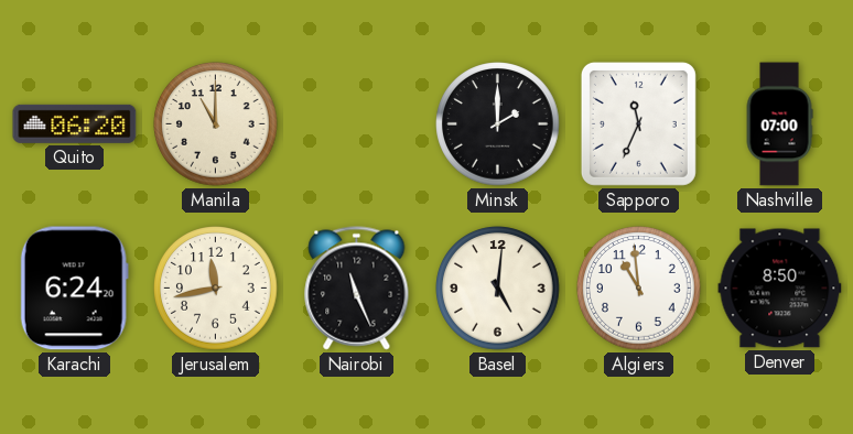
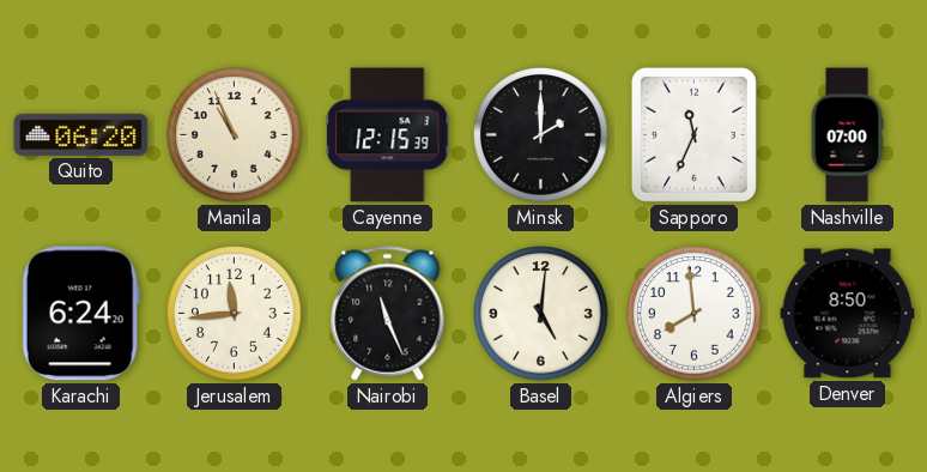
Manila: 11:00 -> 10:56
Cayenne: none -> 12:15
Jerusalem: 11:43 -> 11:44
Algiers: 10:59 -> 7:59
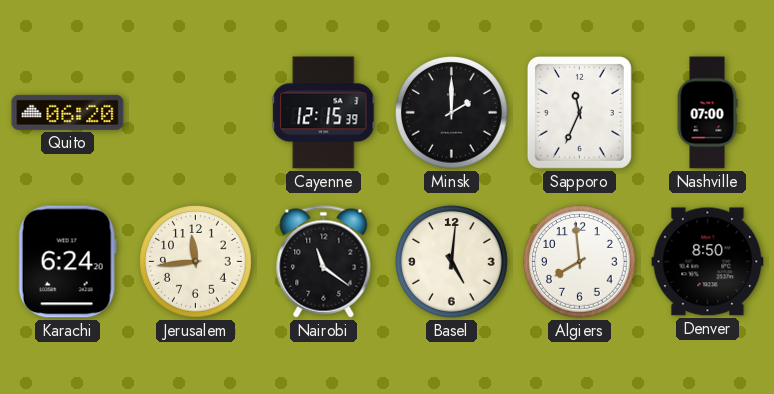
Manila: 10:56 -> none
Nairobi: 11:26 -> 11:21
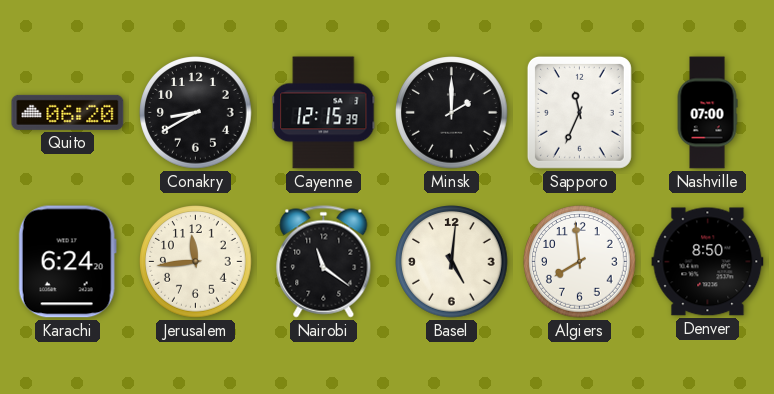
Conakry: none -> 8:40
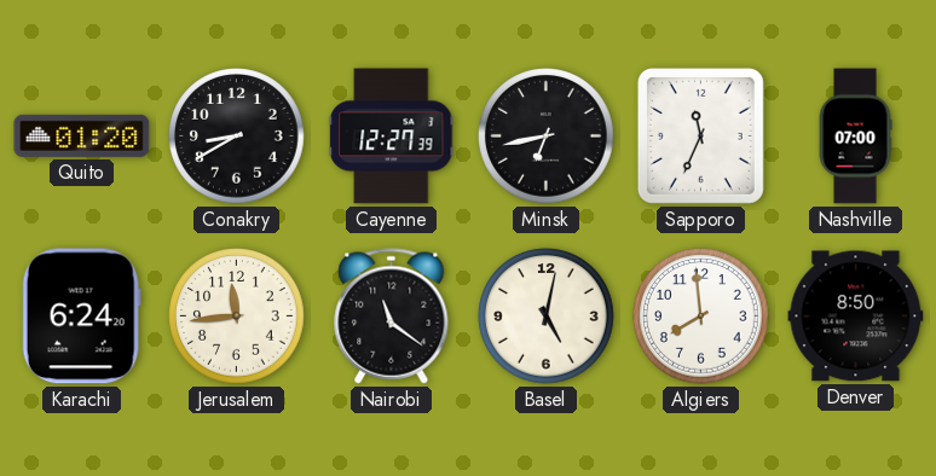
Quito: 06:20 -> 01:20
Cayenne: 12:15 -> 12:27
Minsk: 2:00 -> 6:43
Basel: 5:01 -> 5:02
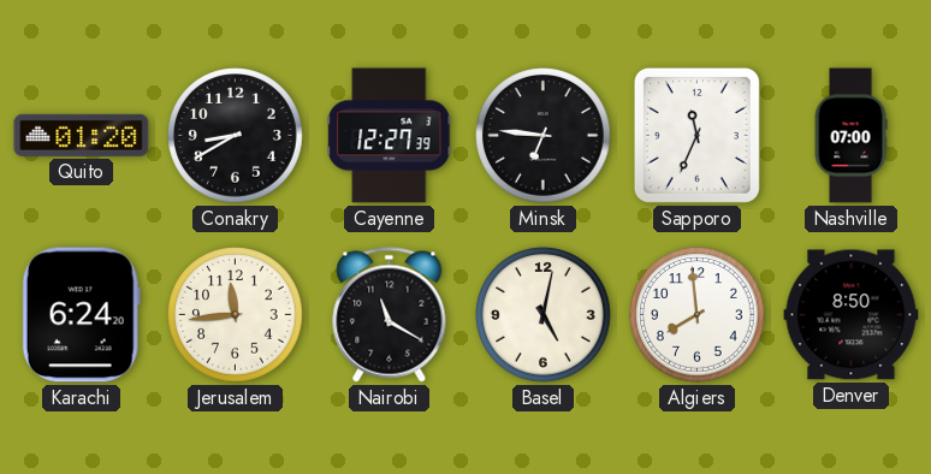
Minsk: 6:43 -> 6:46
Nairobi: 11:21 -> 11:20
